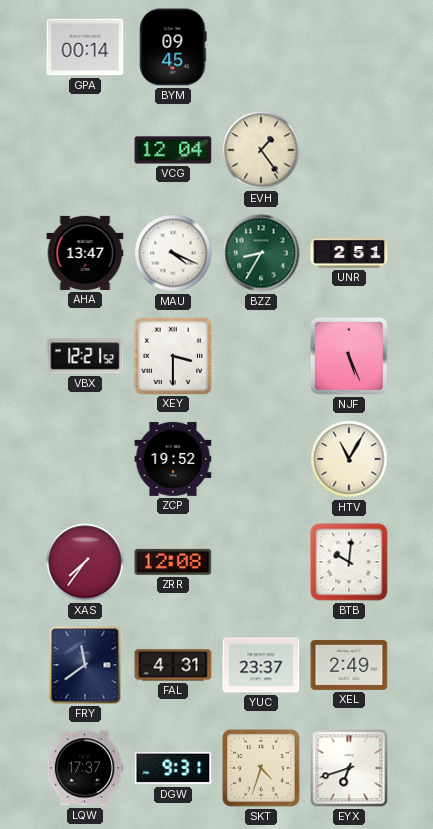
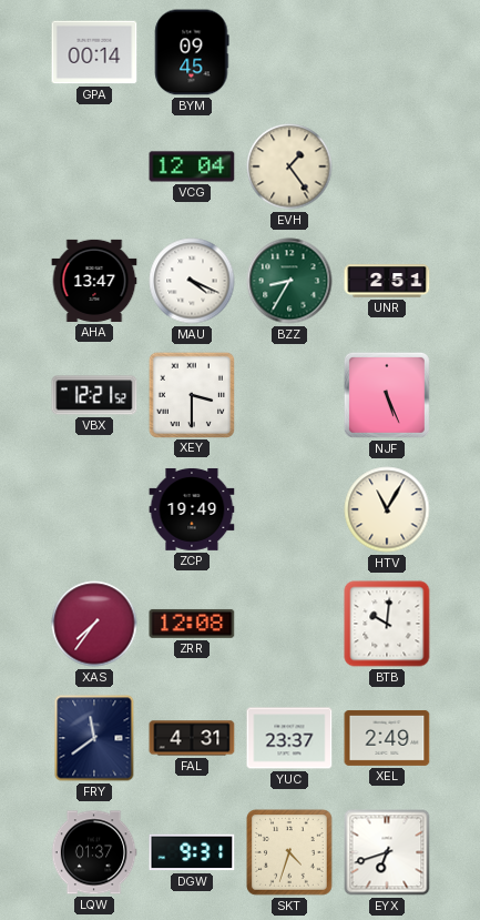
ZCP: 19:52 -> 19:49
LQW: 17:37 -> 01:37
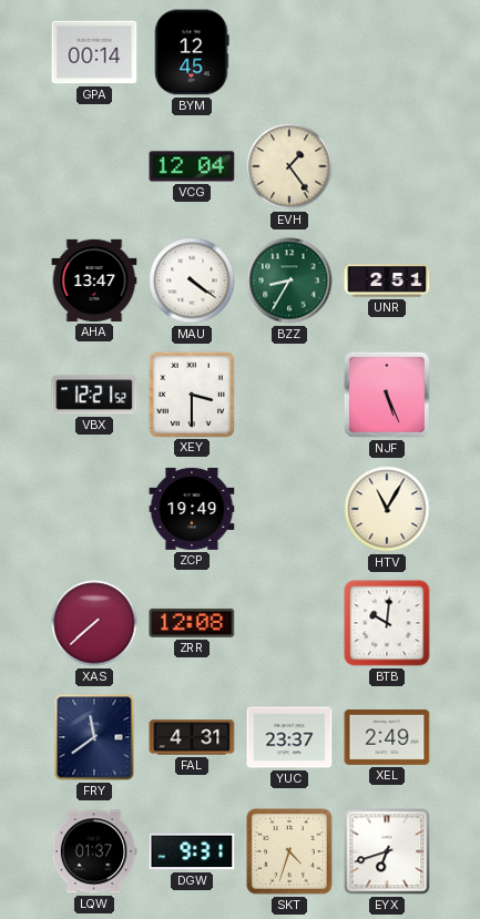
BYM: 09:45 -> 12:45
MAU: 4:19 -> 4:21
XAS: 7:36 -> 7:38
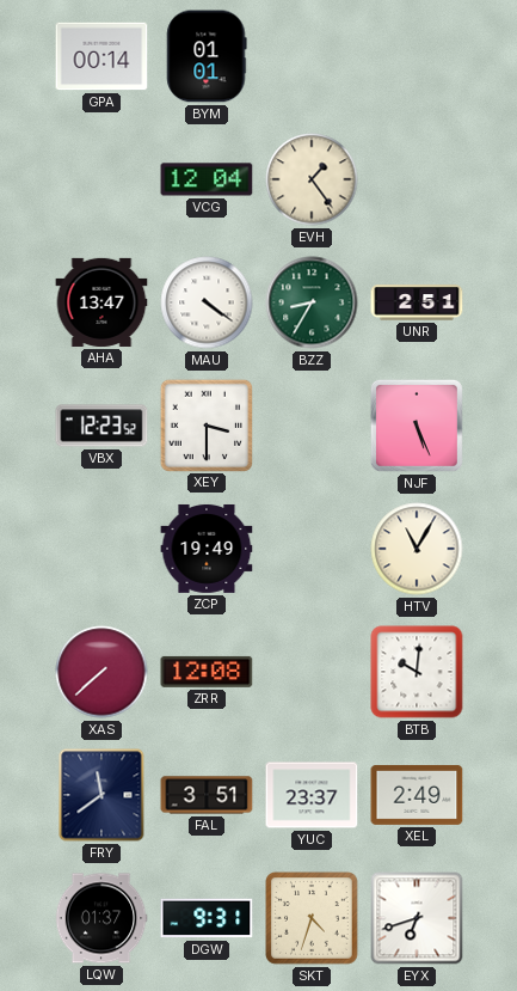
BYM: 12:45 -> 01:01
VBX: 12:21 -> 12:23
FAL: 4:31 -> 3:51
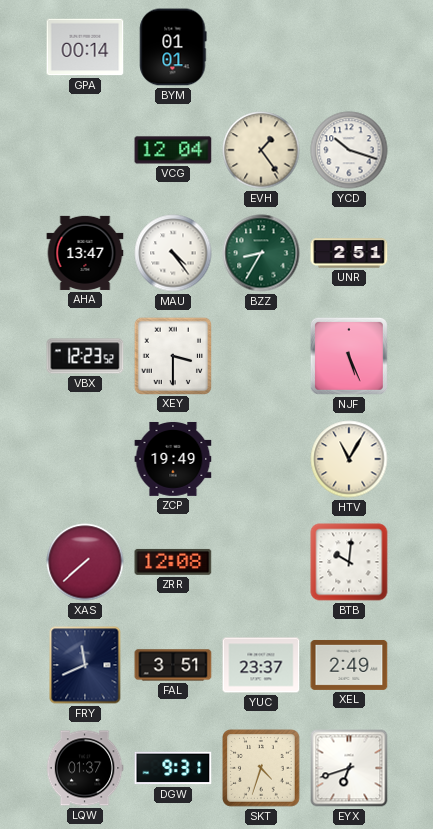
YCD: none -> 10:18
MAU: 4:21 -> 4:24
FRY: 11:39 -> 11:41
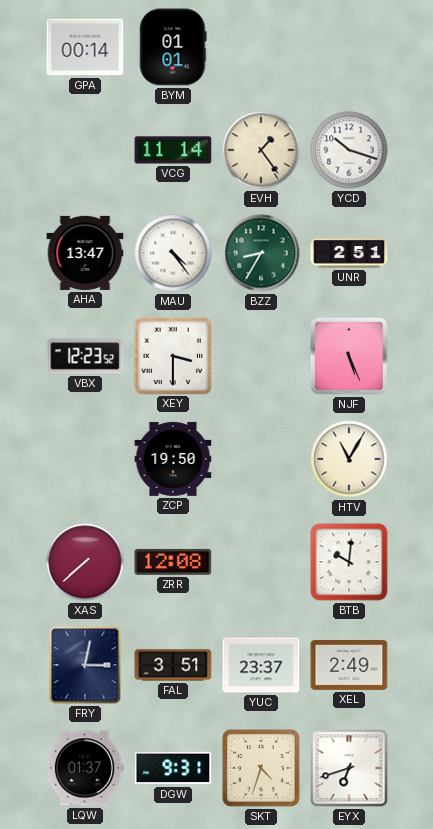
VCG: 12:04 -> 11:14
ZCP: 19:49 -> 19:50
FRY: 11:41 -> 3:02
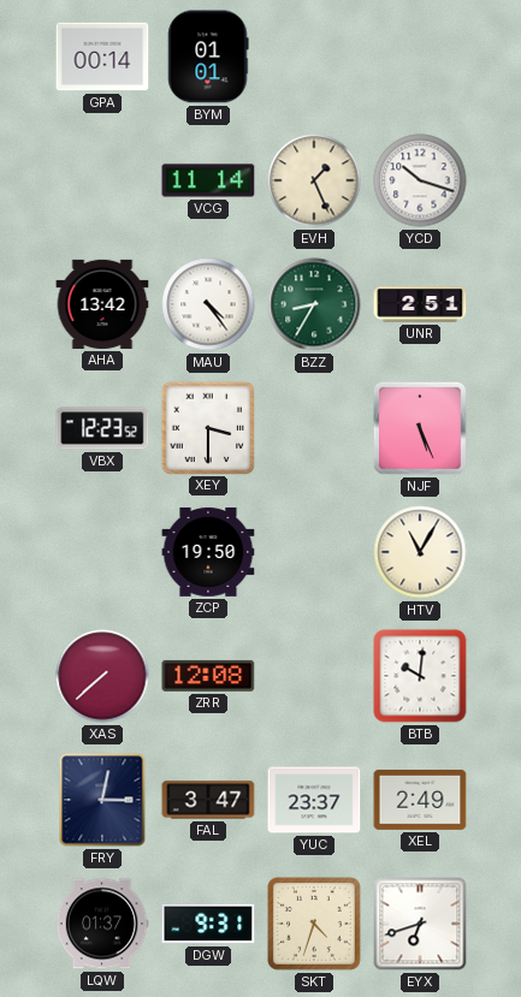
EVH: 1:24 -> 1:26
AHA: 13:47 -> 13:42
FAL: 3:51 -> 3:47
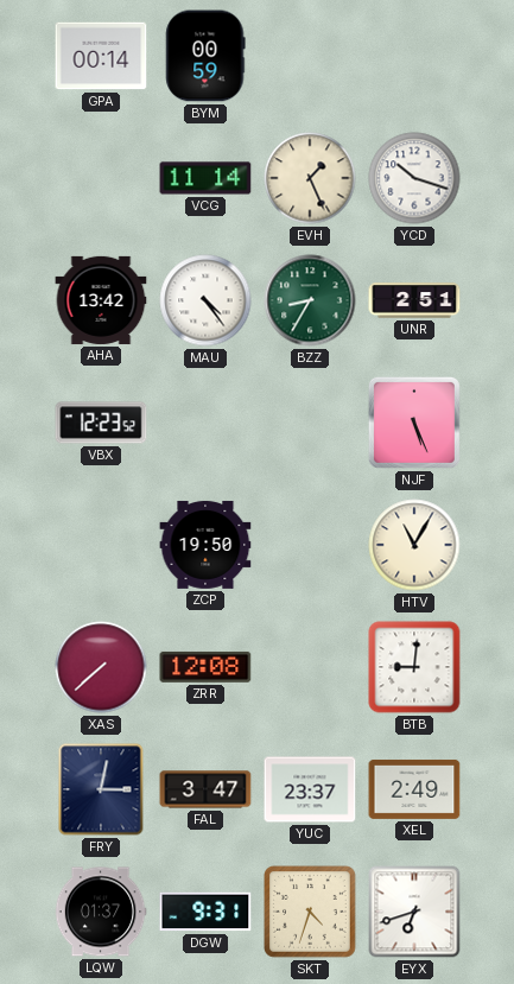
BYM: 01:01 -> 00:59
XEY: 3:30 -> none
BTB: 10:01 -> 9:01
